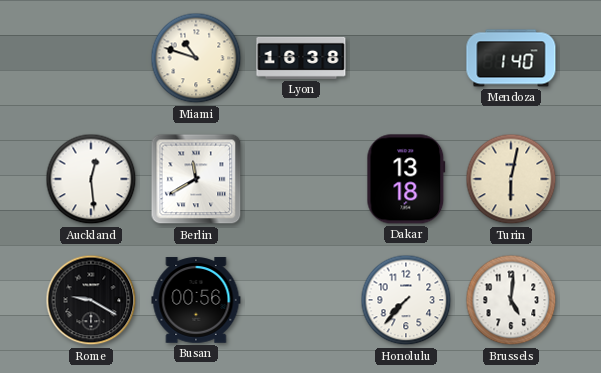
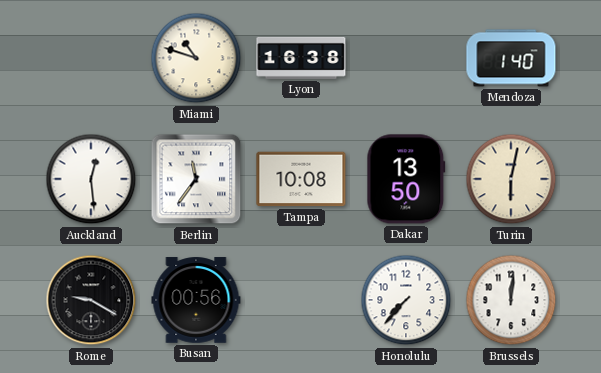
Berlin: 11:40 -> 11:36
Tampa: none -> 10:08
Dakar: 13:18 -> 13:50
Brussels: 5:01 -> 12:01
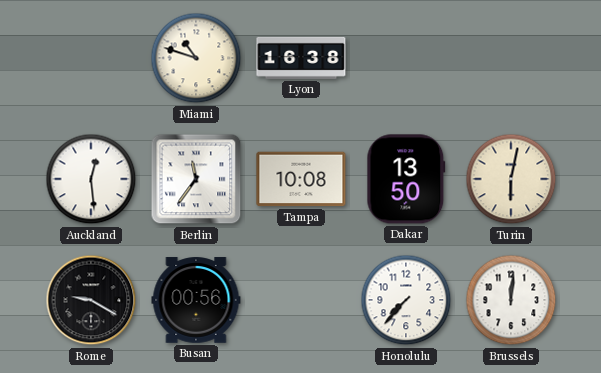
Mendoza: 1:40 -> none
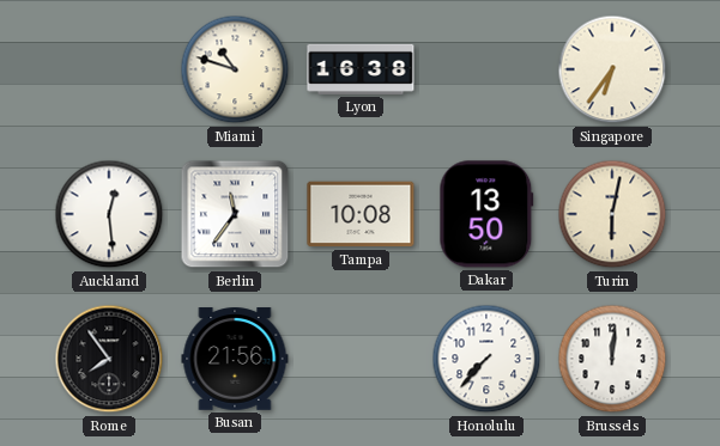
Singapore: none -> 6:36
Rome: 9:20 -> 7:54
Busan: 00:56 -> 21:56
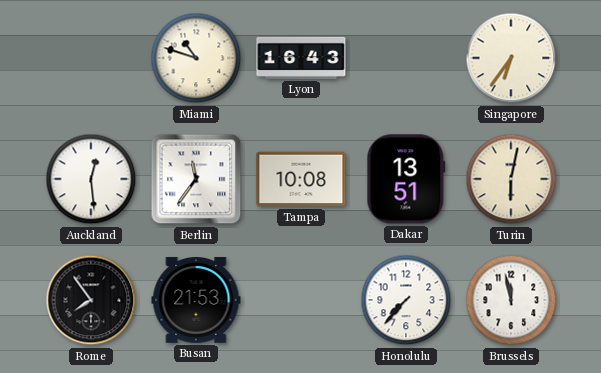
Lyon: 16:38 -> 16:43
Dakar: 13:50 -> 13:51
Busan: 21:56 -> 21:53
Brussels: 12:01 -> 11:58
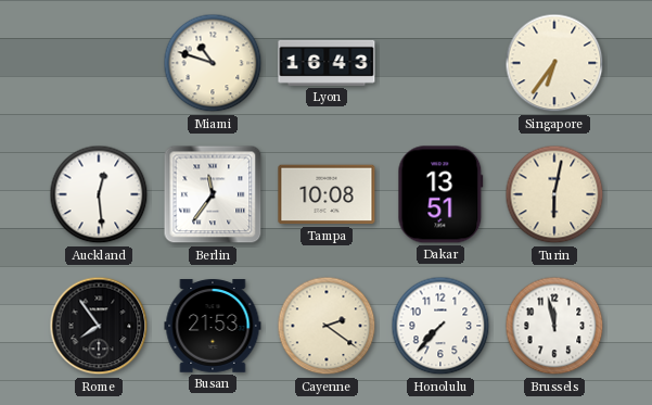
Cayenne: none -> 2:21
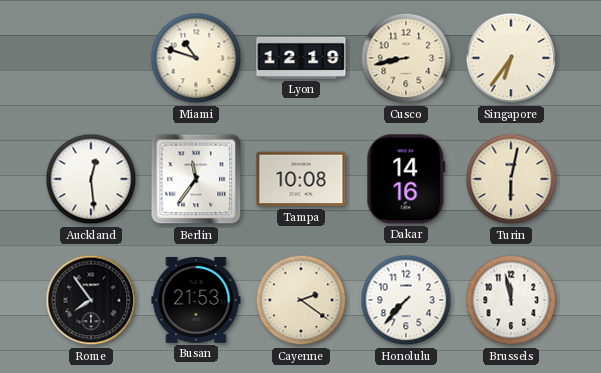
Lyon: 16:43 -> 12:19
Cusco: none -> 8:43
Dakar: 13:51 -> 14:16
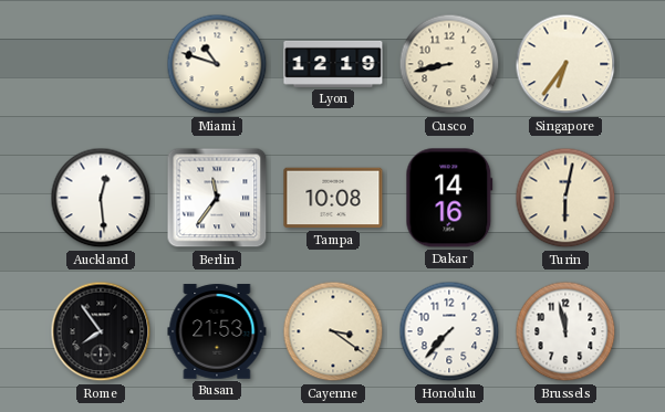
Cayenne: 2:21 -> 3:21
